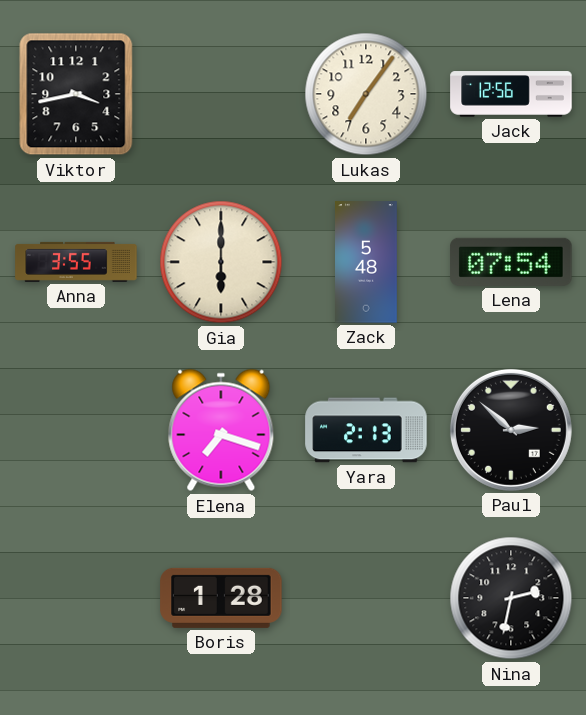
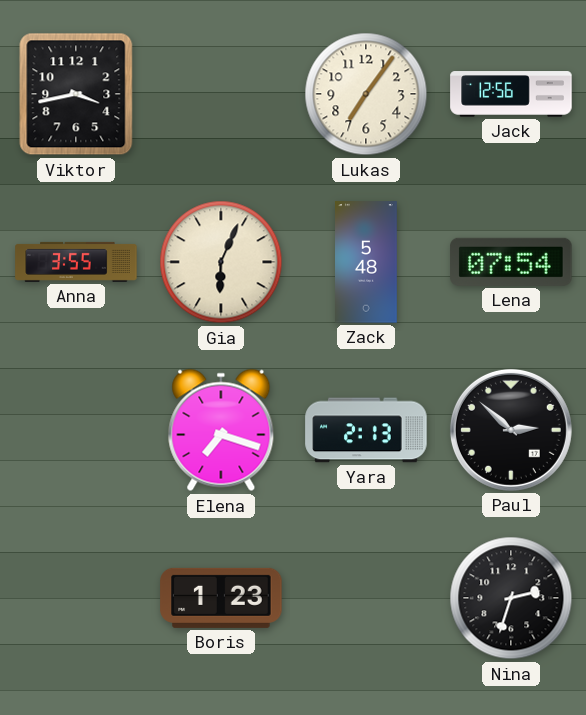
Gia: 6:00 -> 6:04
Boris: 1:28 -> 1:23
Nina: 2:32 -> 2:33
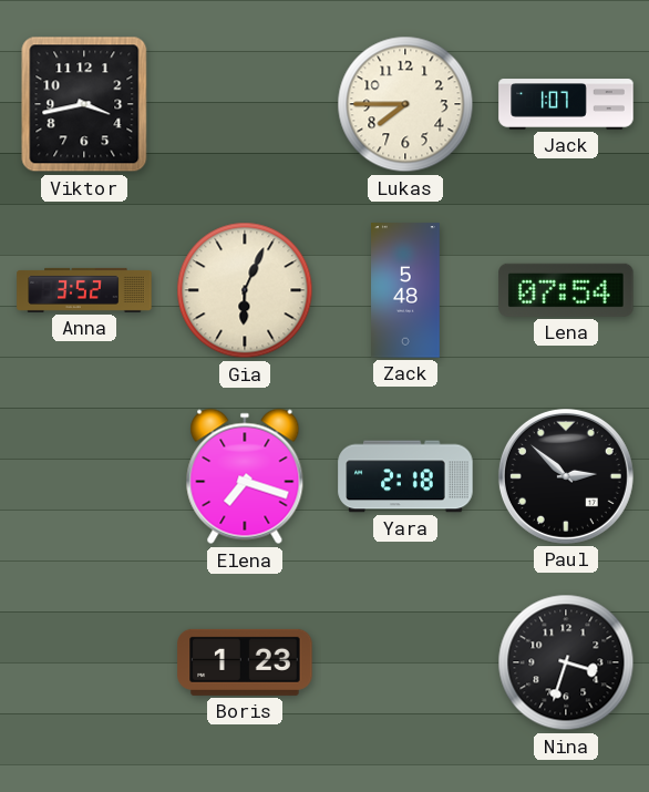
Lukas: 7:06 -> 7:45
Jack: 12:56 -> 1:07
Anna: 3:55 -> 3:52
Yara: 2:13 -> 2:18
Nina: 2:33 -> 3:33
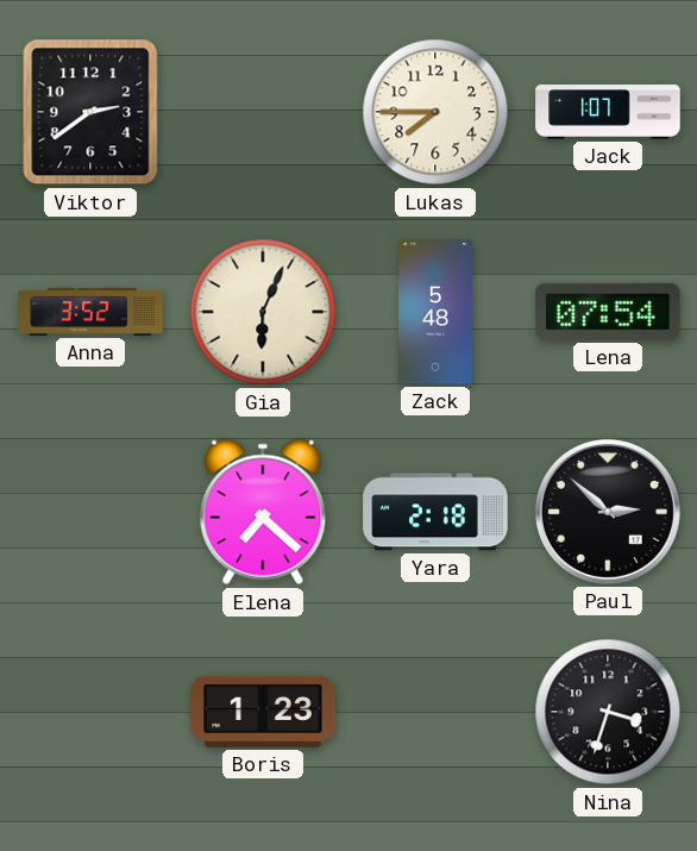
Viktor: 3:43 -> 2:39
Elena: 7:18 -> 7:22
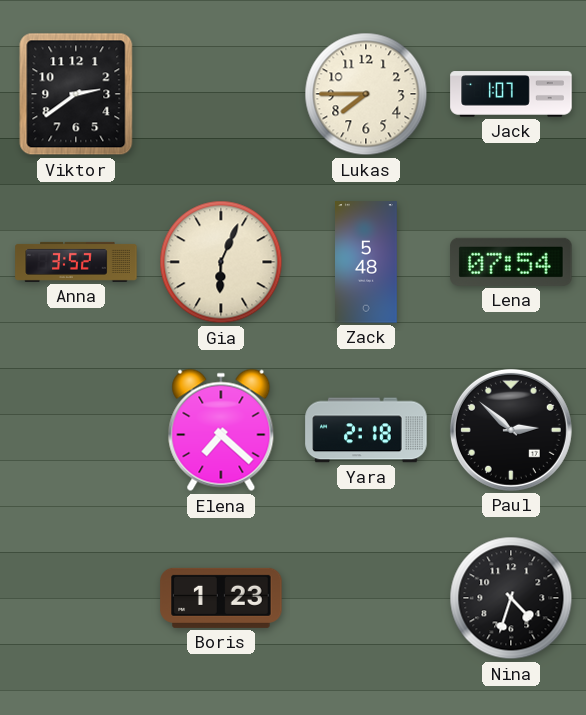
Nina: 3:33 -> 4:33
